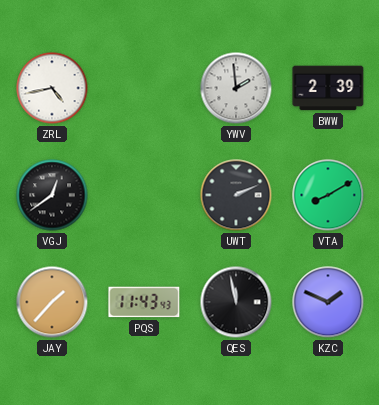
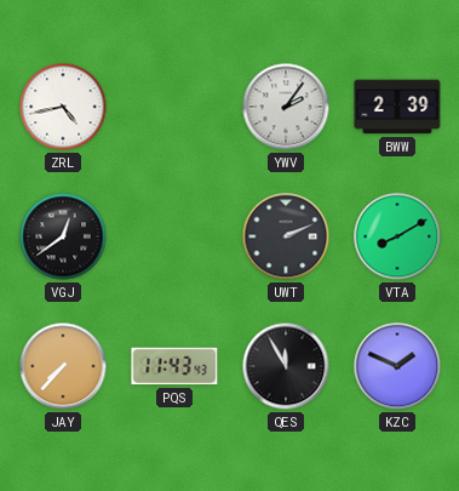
YWV: 1:59 -> 2:06
JAY: 1:37 -> 7:37
QES: 11:58 -> 11:55
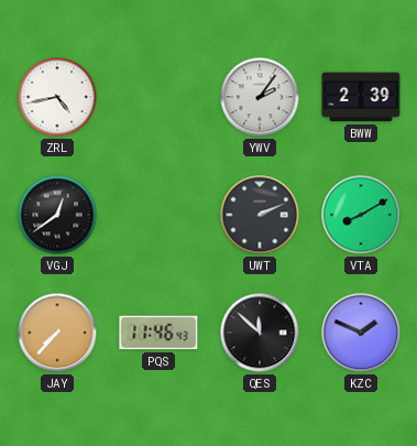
PQS: 11:43 -> 11:46
QES: 11:55 -> 11:52
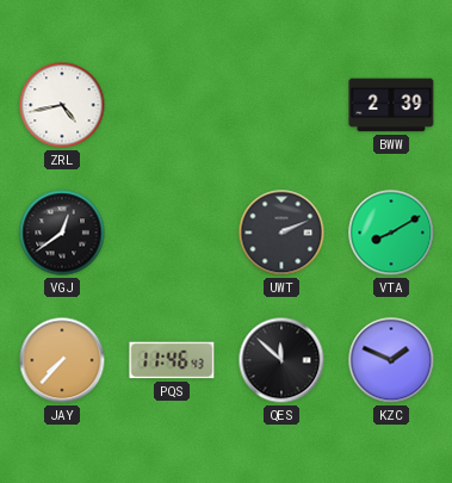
YWV: 2:06 -> none
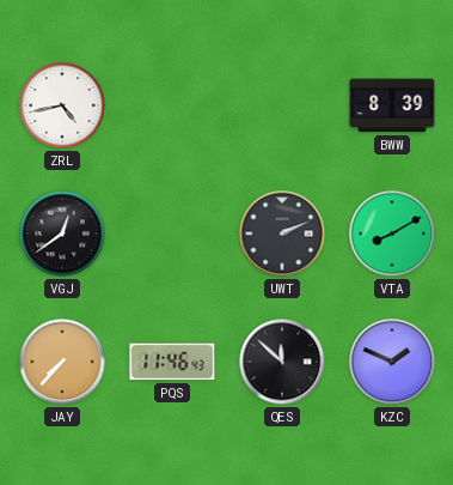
BWW: 2:39 -> 8:39
